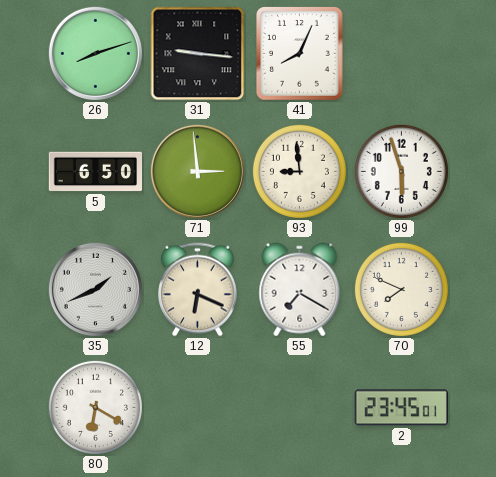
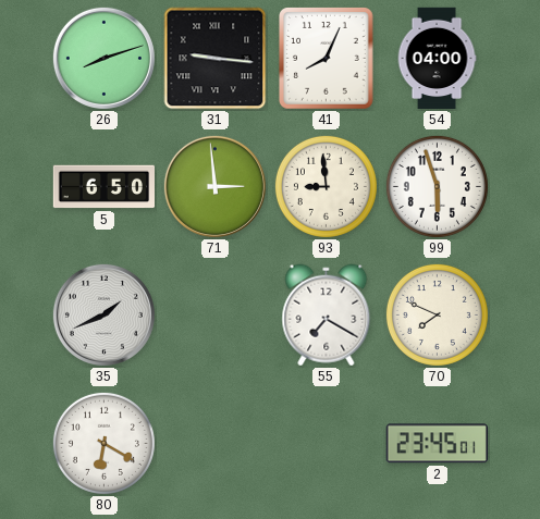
54: none -> 04:00
12: 6:19 -> none
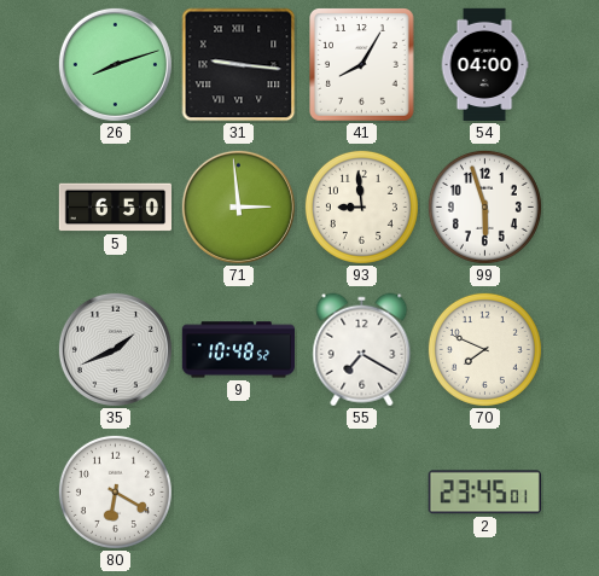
41: 8:04 -> 8:05
9: none -> 10:48
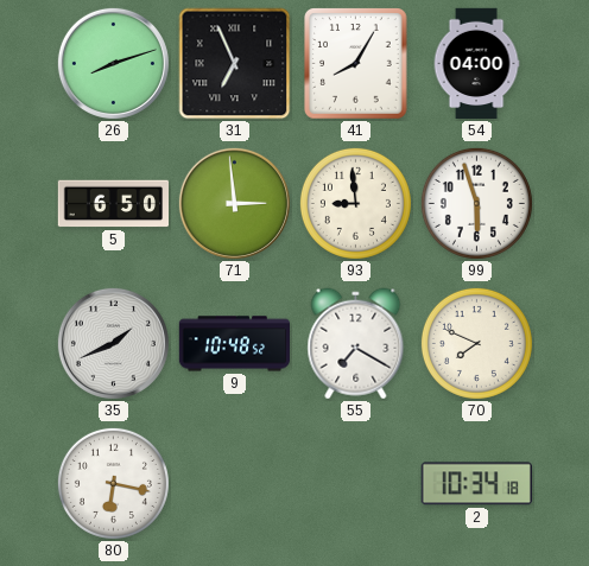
31: 9:16 -> 6:56
80: 6:20 -> 6:17
2: 23:45 -> 10:34
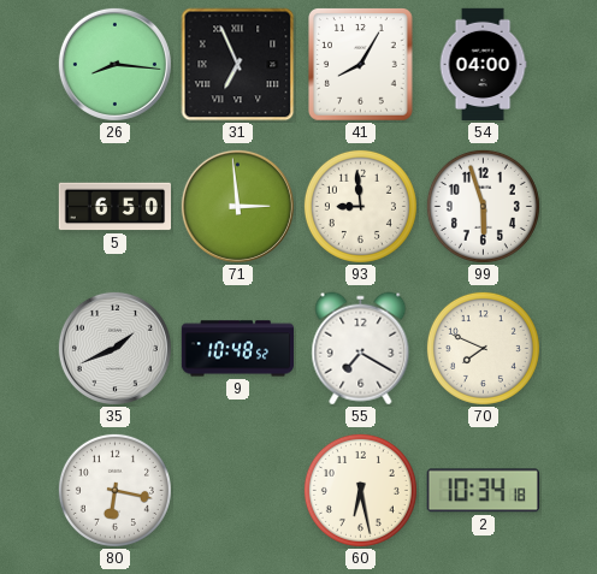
26: 8:12 -> 8:16
60: none -> 6:28
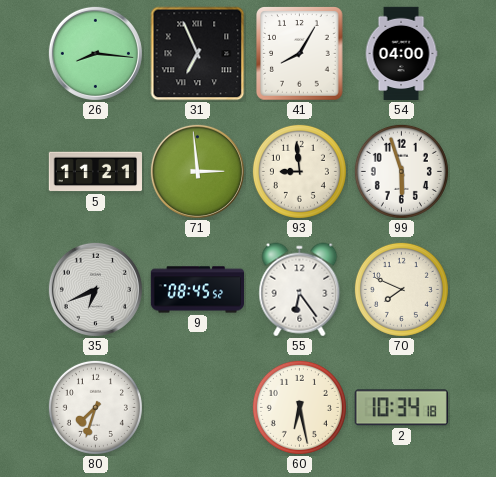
5: 6:50 -> 11:21
35: 1:41 -> 6:41
9: 10:48 -> 08:45
55: 7:20 -> 6:24
80: 6:17 -> 7:33
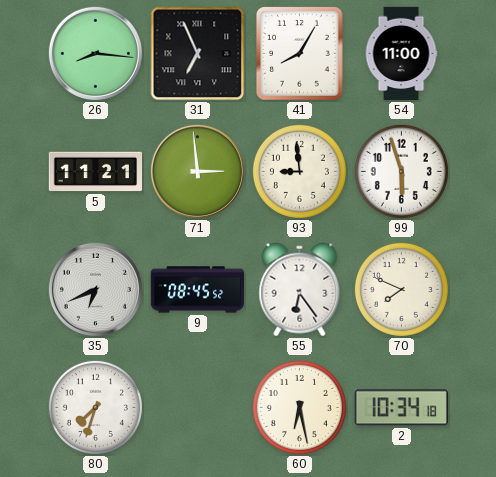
54: 04:00 -> 11:00
